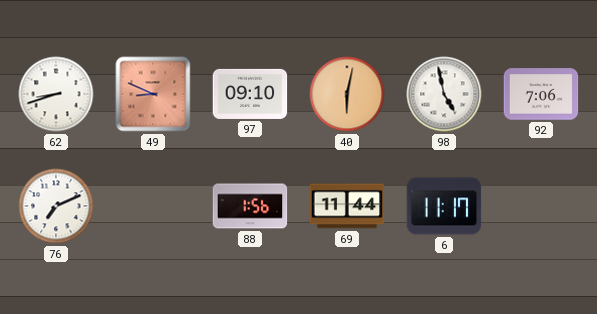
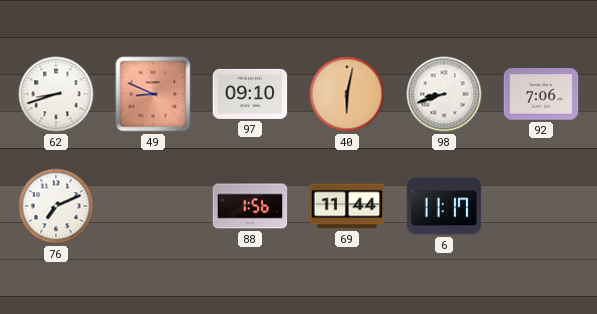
98: 4:58 -> 8:42
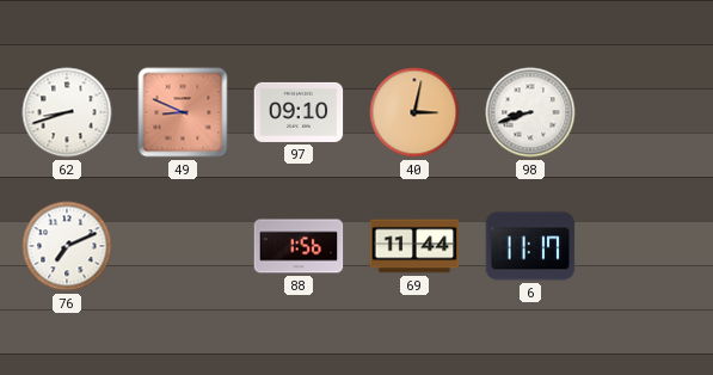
40: 6:02 -> 3:02
92: 7:06 -> none
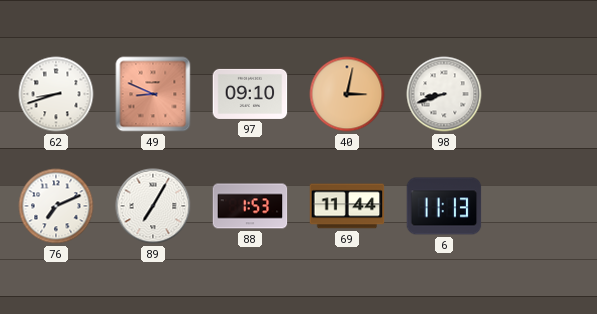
89: none -> 7:05
88: 1:56 -> 1:53
6: 11:17 -> 11:13
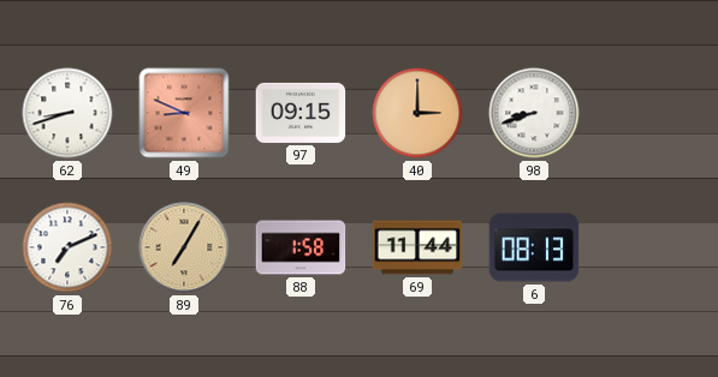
97: 09:10 -> 09:15
40: 3:02 -> 3:00
89 dial: white -> champagne
88: 1:53 -> 1:58
6: 11:13 -> 08:13
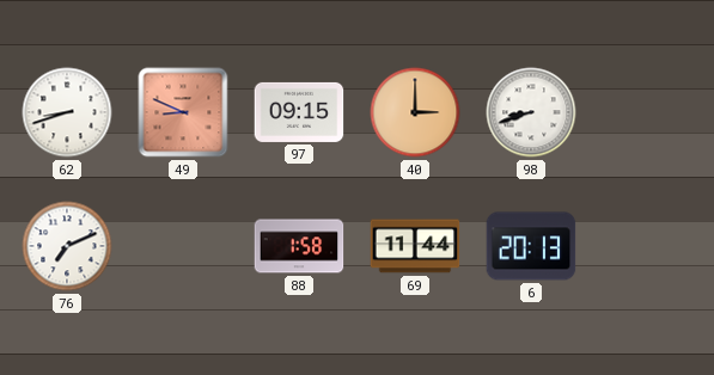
89: 7:05 -> none
6: 08:13 -> 20:13
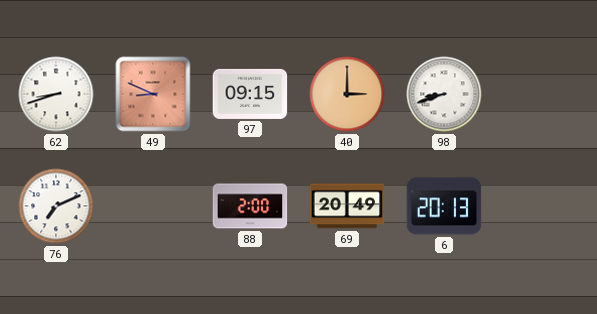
88: 1:58 -> 2:00
69: 11:44 -> 20:49
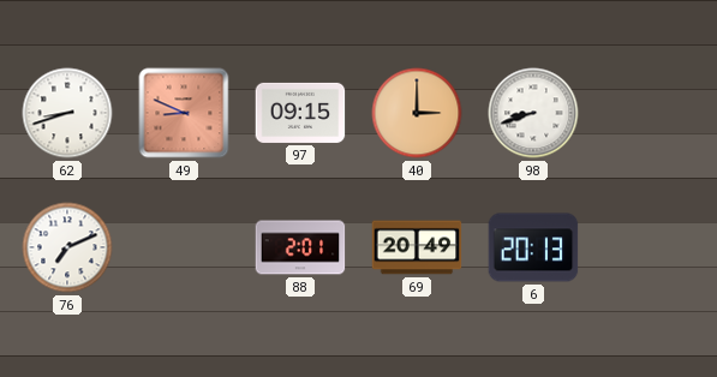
88: 2:00 -> 2:01
